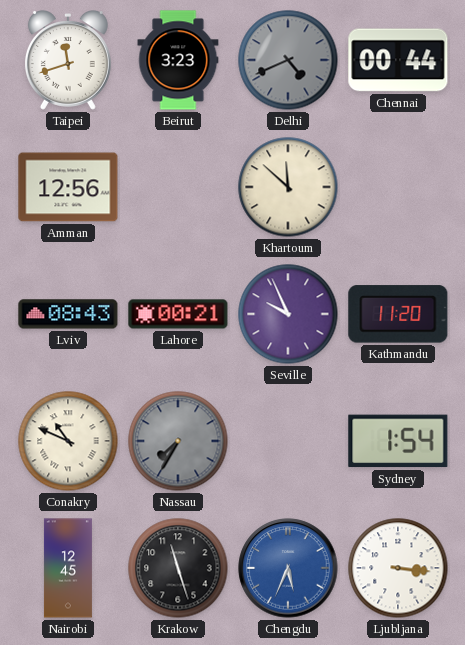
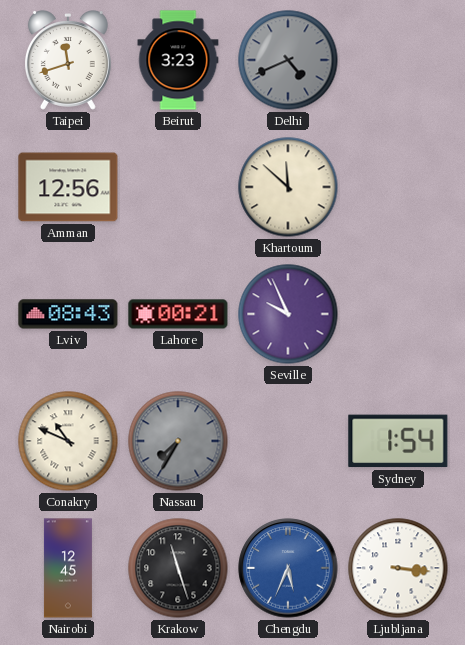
Chennai: 00:44 -> none
Kathmandu: 11:20 -> none
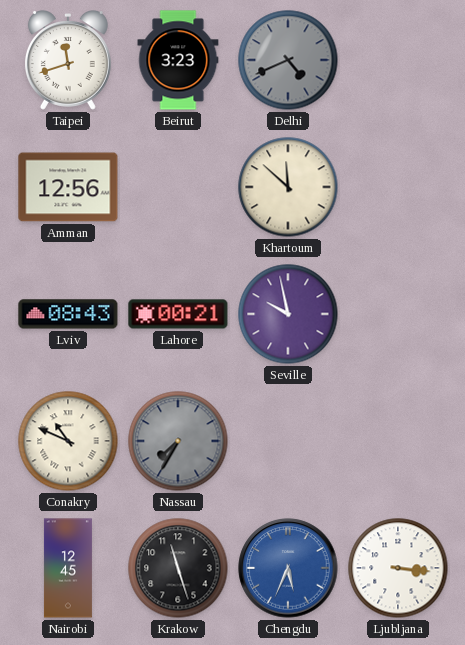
Seville: 9:56 -> 9:58
Sydney: 1:54 -> none
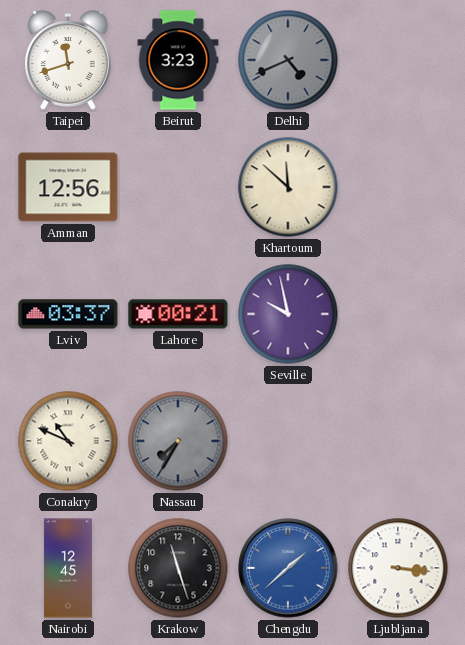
Lviv: 08:43 -> 03:37
Chengdu: 5:34 -> 1:38
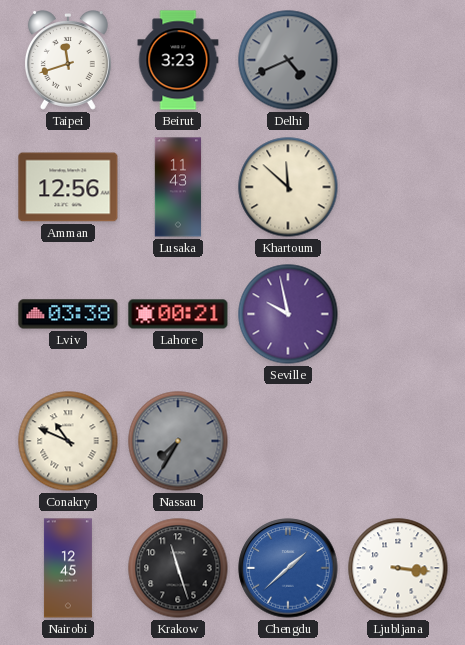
Lusaka: none -> 11:43
Lviv: 03:37 -> 03:38
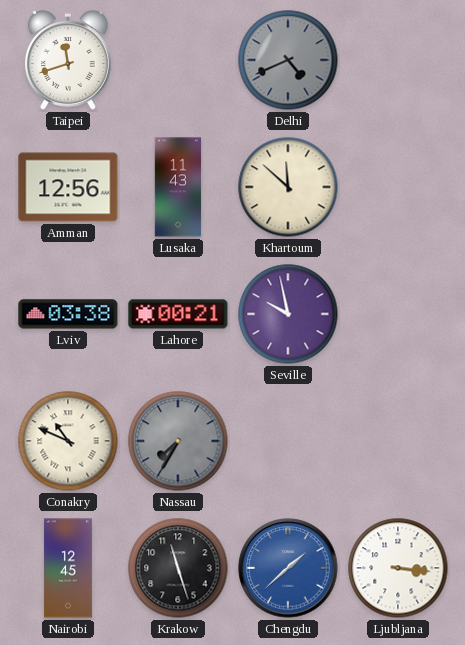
Beirut: 3:23 -> none
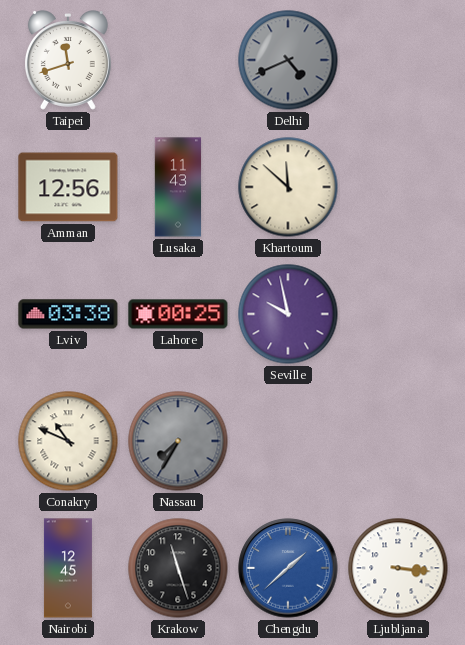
Lahore: 00:21 -> 00:25
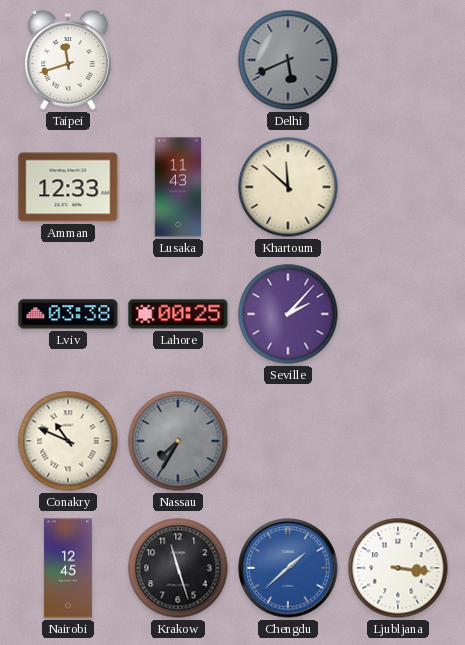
Delhi: 4:41 -> 5:41
Amman: 12:56 -> 12:33
Seville: 9:58 -> 2:07
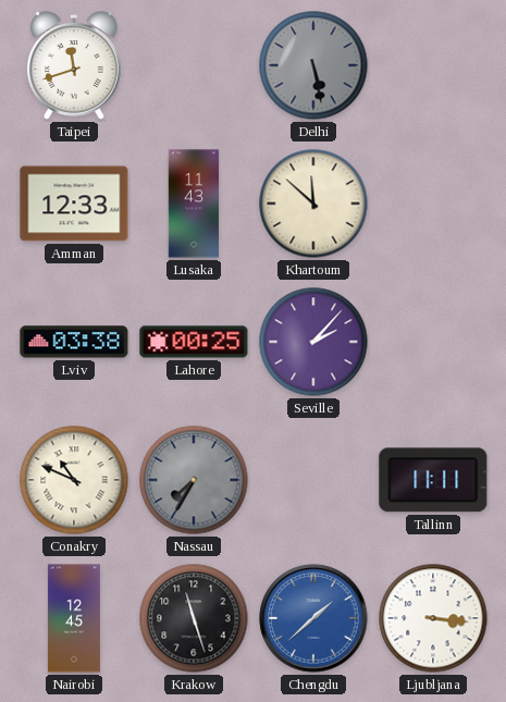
Delhi: 5:41 -> 5:28
Tallinn: none -> 11:11
